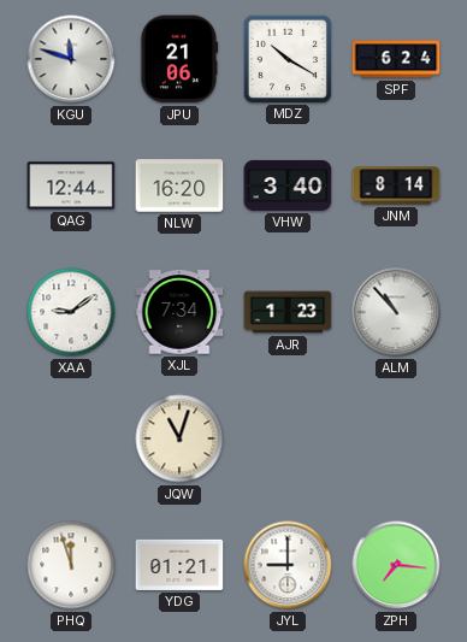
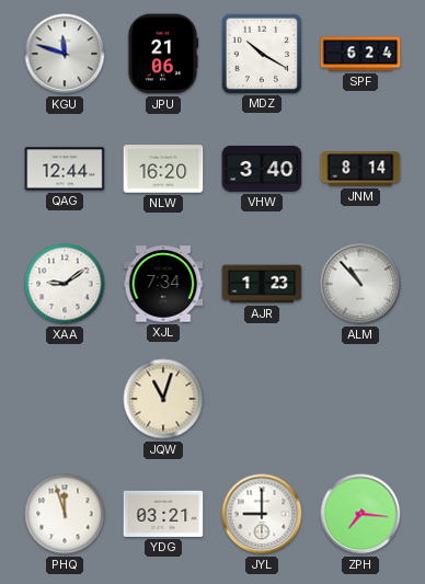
YDG: 01:21 -> 03:21
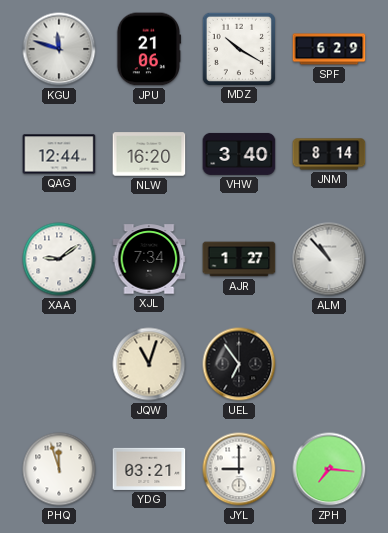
SPF: 6:24 -> 6:29
AJR: 1:23 -> 1:27
UEL: none -> 6:54
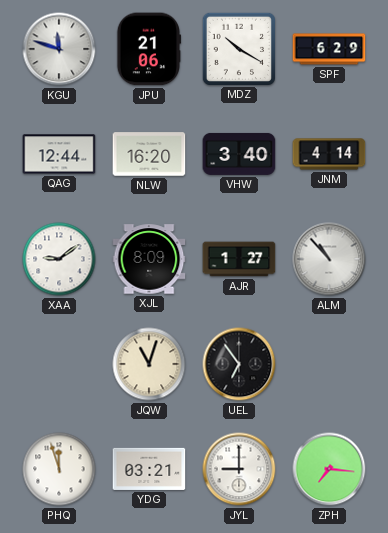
JNM: 8:14 -> 4:14
XJL: 7:34 -> 8:09
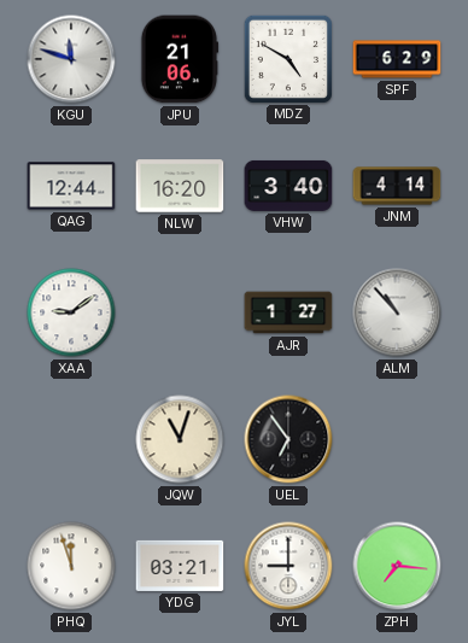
MDZ: 10:20 -> 4:50
XJL: 8:09 -> none
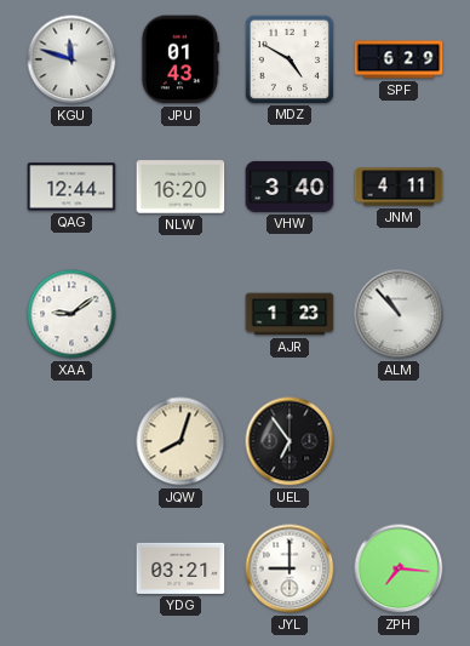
JPU: 21:06 -> 01:43
JNM: 4:14 -> 4:11
AJR: 1:27 -> 1:23
JQW: 11:03 -> 8:03
PHQ: 11:57 -> none
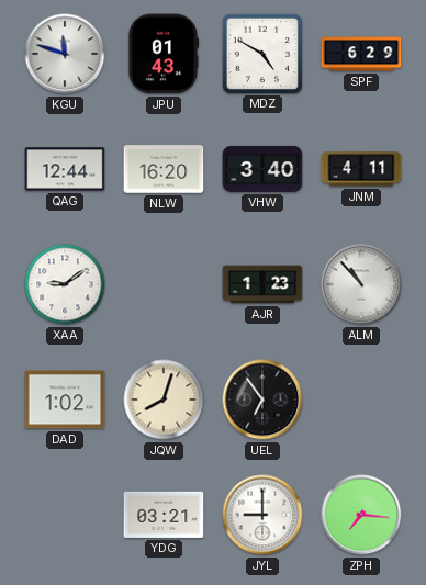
DAD: none -> 1:02
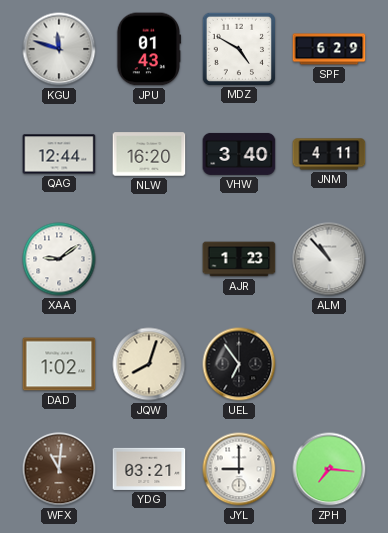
WFX: none -> 11:01
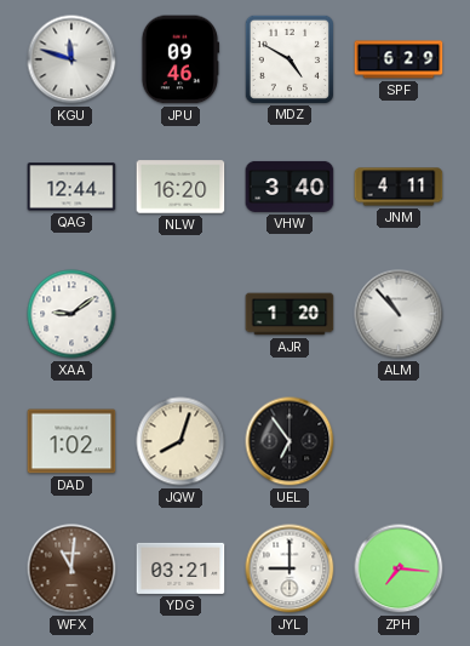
JPU: 01:43 -> 09:46
AJR: 1:23 -> 1:20
